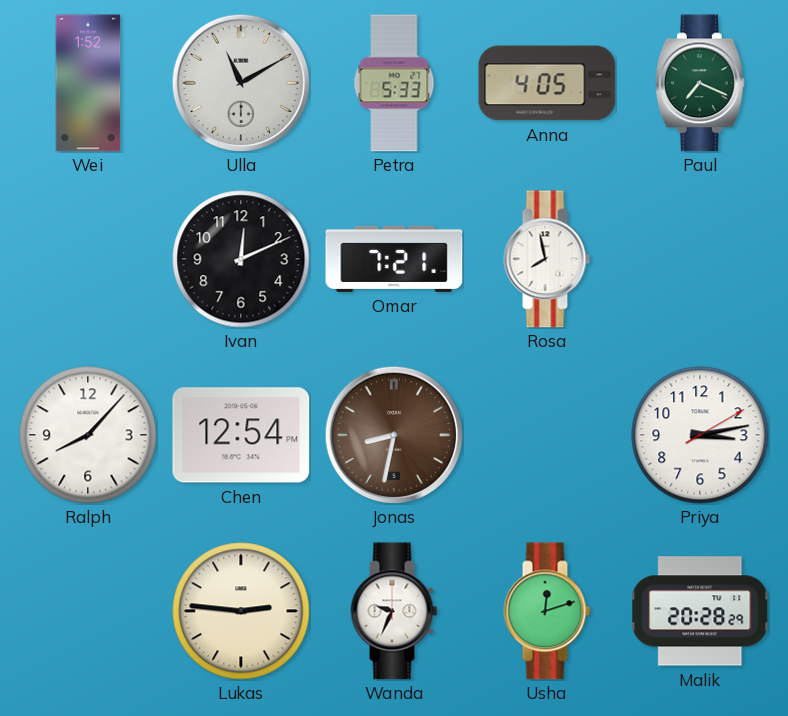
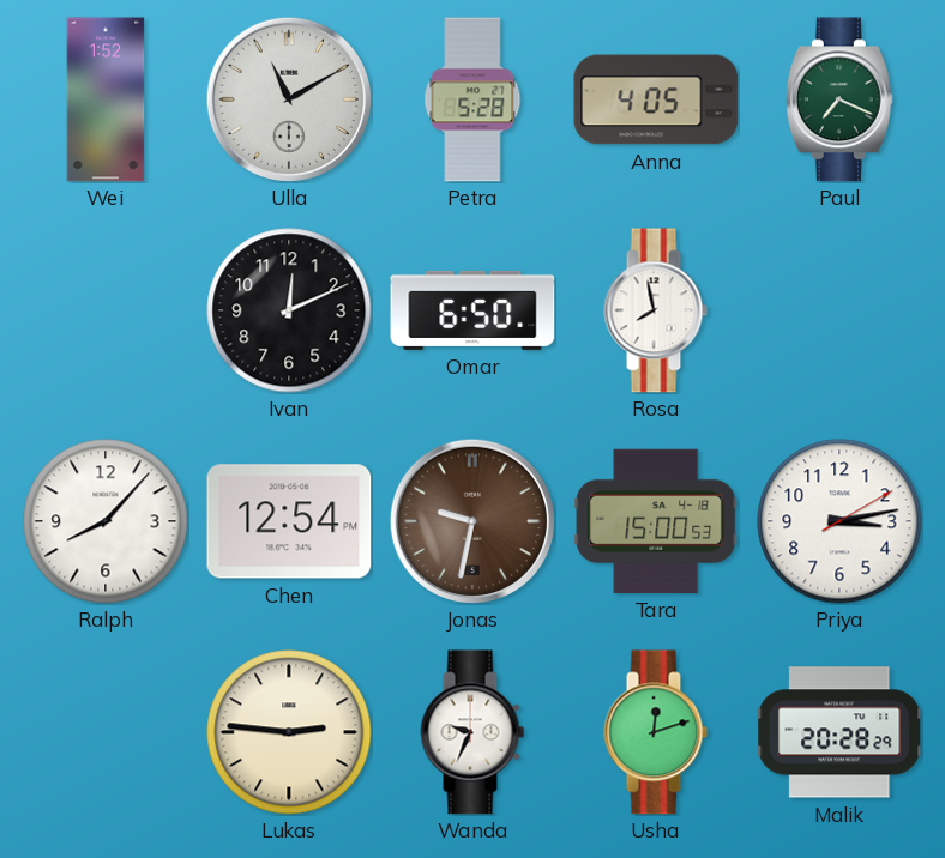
Petra: 5:33 -> 5:28
Omar: 7:21 -> 6:50
Jonas: 8:32 -> 9:32
Tara: none -> 15:00
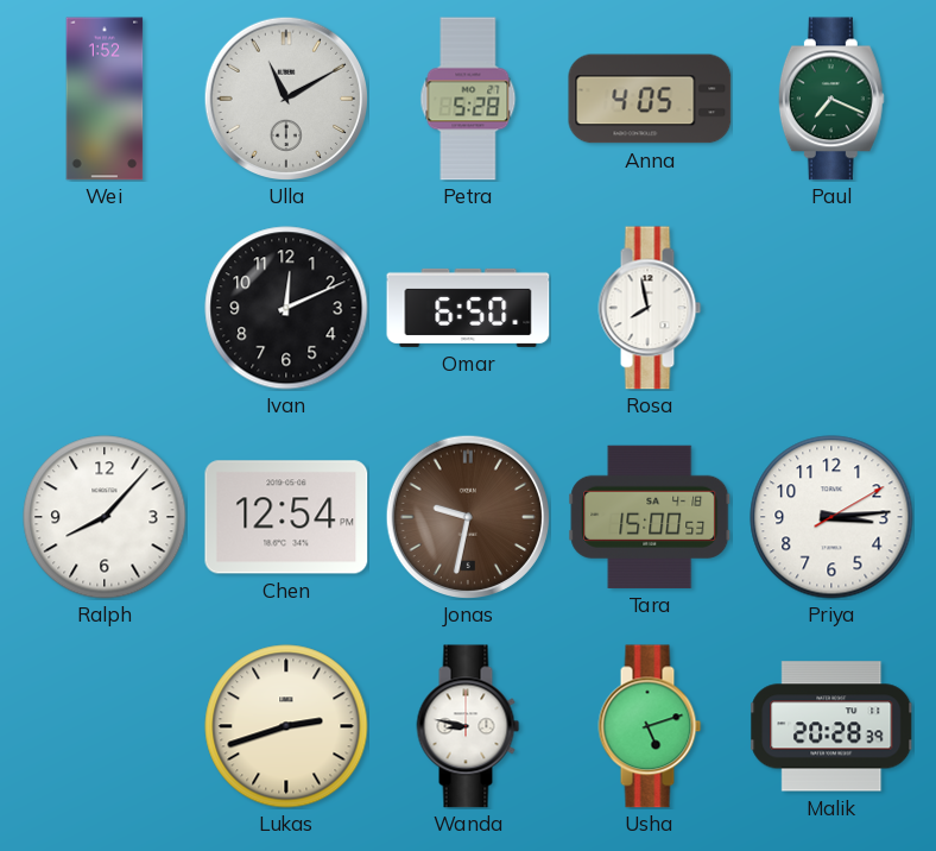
Priya: 3:13 -> 3:14
Lukas: 2:46 -> 2:42
Wanda: 9:34 -> 8:47
Usha: 12:12 -> 5:12
Malik: 20:28:29 -> 20:28:39
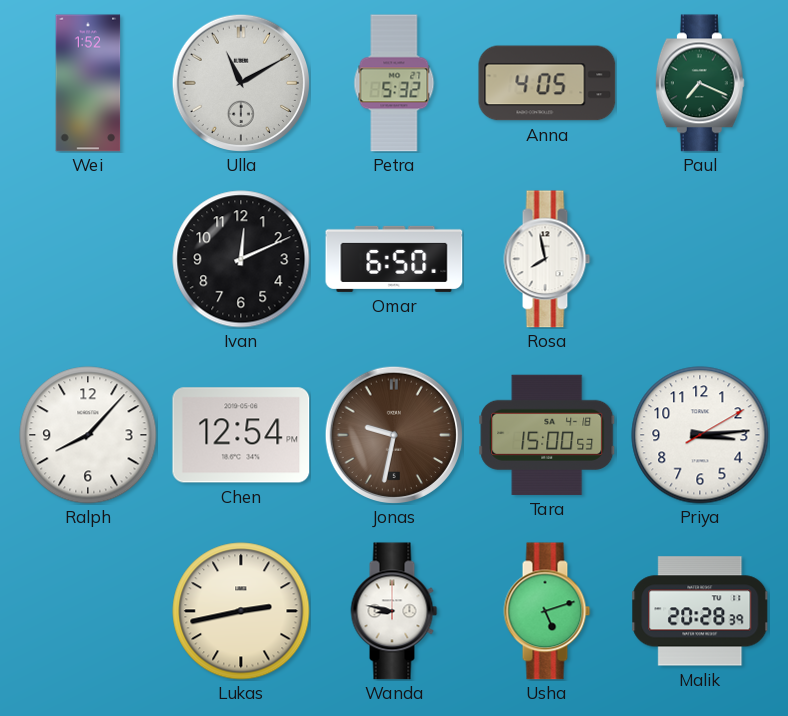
Petra: 5:28 -> 5:32
Lukas: 2:42 -> 2:43
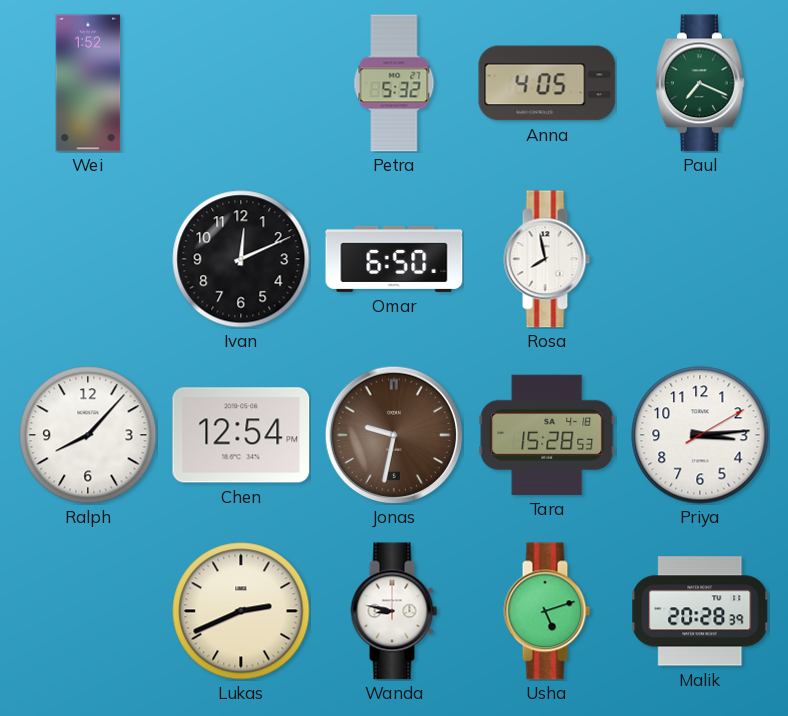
Ulla: 11:10 -> none
Tara: 15:00 -> 15:28
Lukas: 2:43 -> 2:41
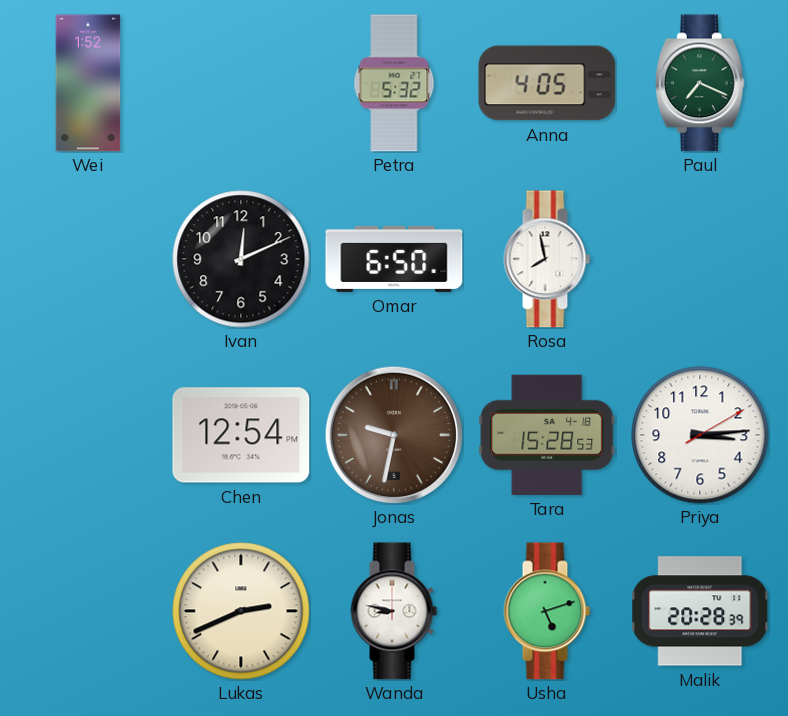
Ralph: 8:07 -> none
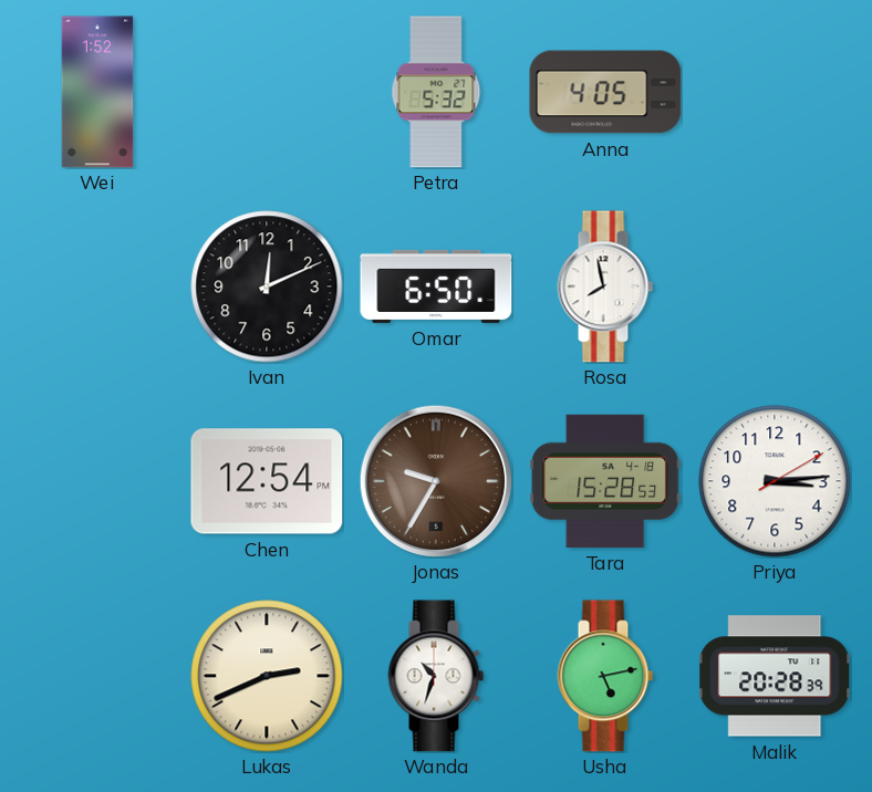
Paul: 7:19 -> none
Jonas: 9:32 -> 9:35
Wanda: 8:47 -> 10:33
Usha: 5:12 -> 5:13
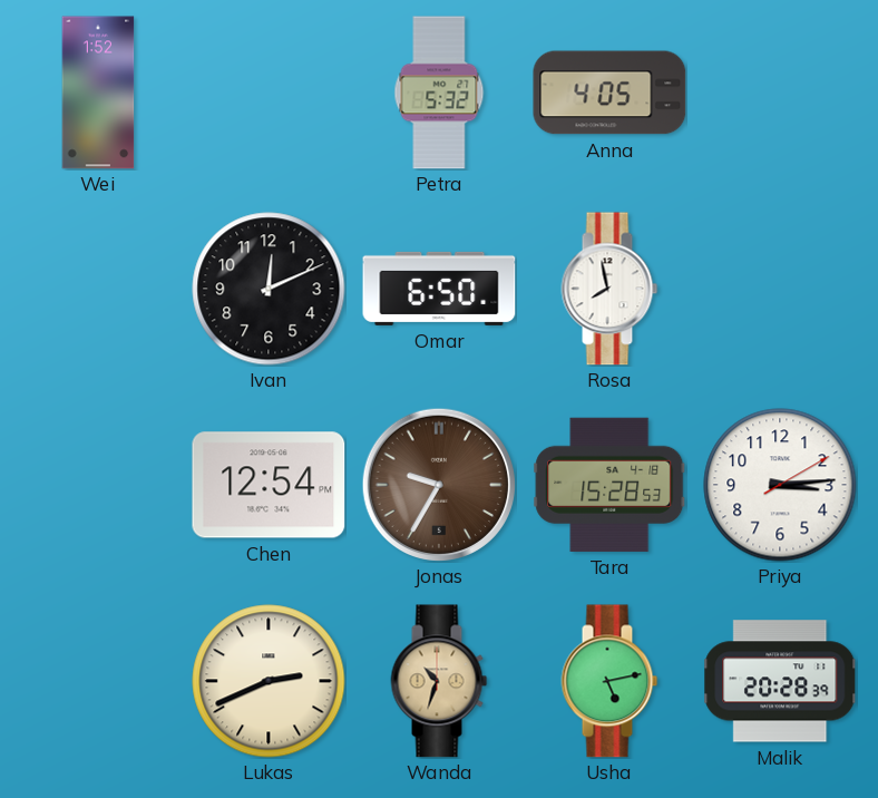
Wanda dial: white -> champagne
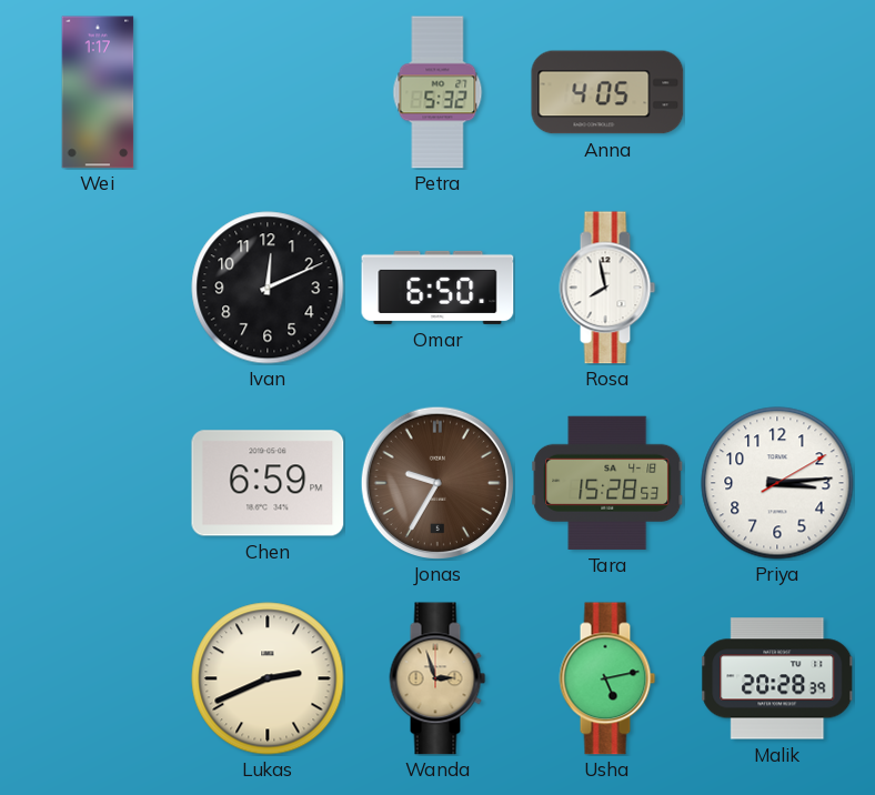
Wei: 1:52 -> 1:17
Chen: 12:54 -> 6:59
Wanda: 10:33 -> 2:57
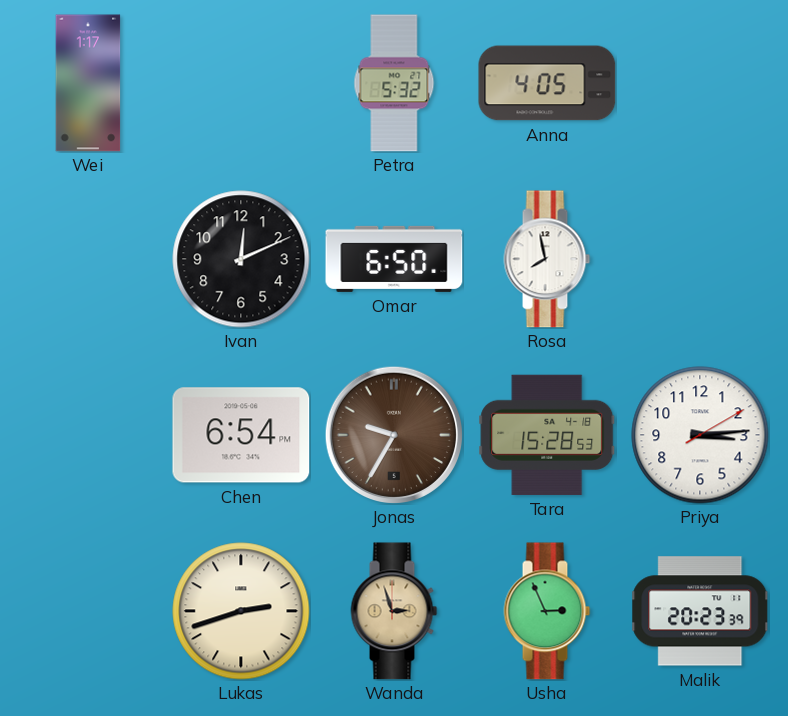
Chen: 6:59 -> 6:54
Lukas: 2:41 -> 2:42
Usha: 5:13 -> 2:56
Malik: 20:28 -> 20:23
